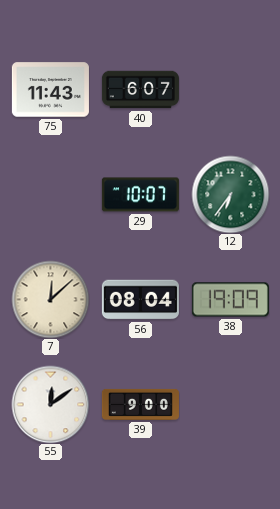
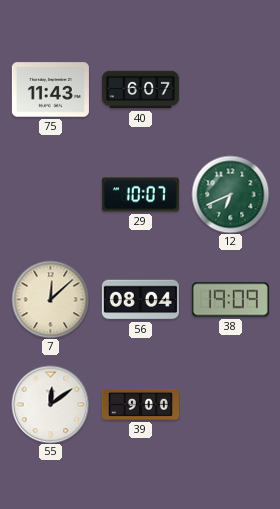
12: 6:36 -> 6:41
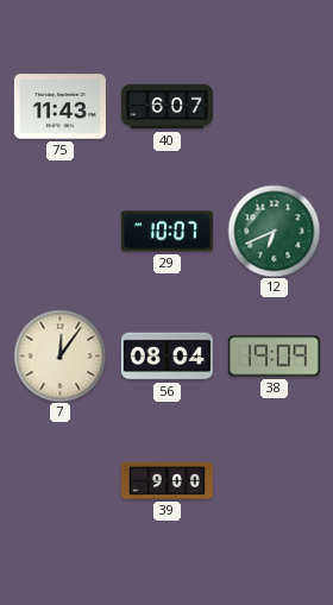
7: 12:08 -> 12:06
55: 12:09 -> none
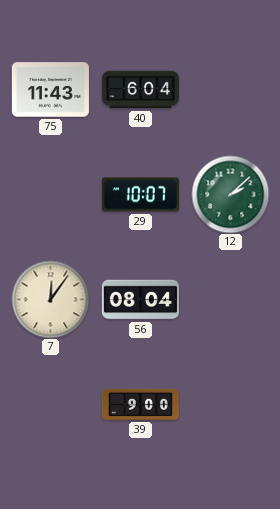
40: 6:07 -> 6:04
12: 6:41 -> 2:08
38: 19:09 -> none
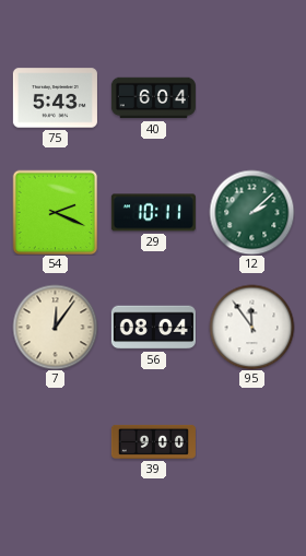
75: 11:43 -> 5:43
54: none -> 2:19
29: 10:07 -> 10:11
95: none -> 11:54
